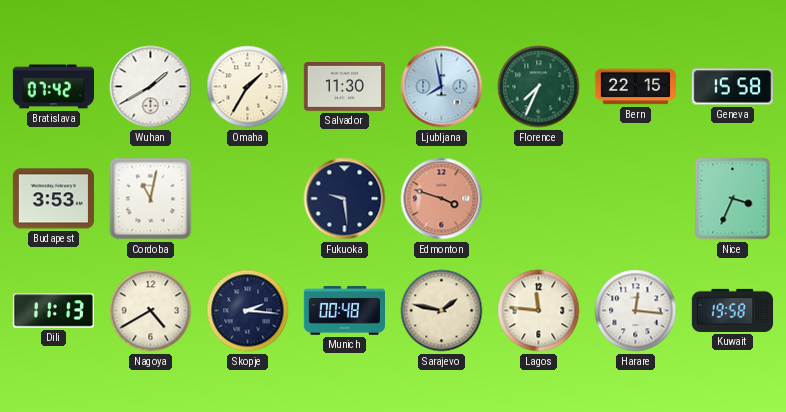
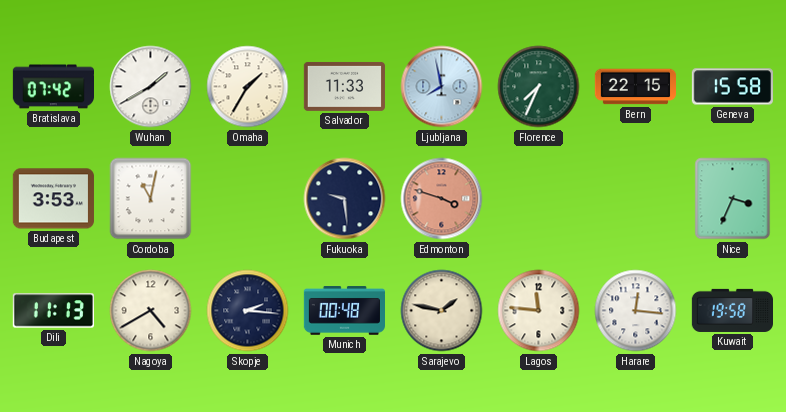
Salvador: 11:30 -> 11:33
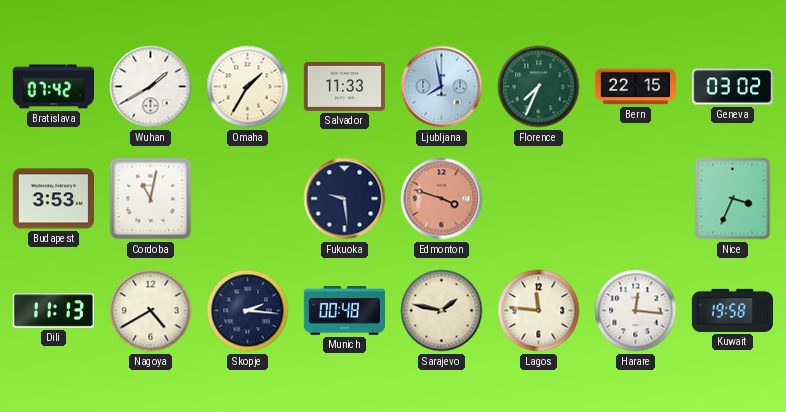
Geneva: 15:58 -> 03:02
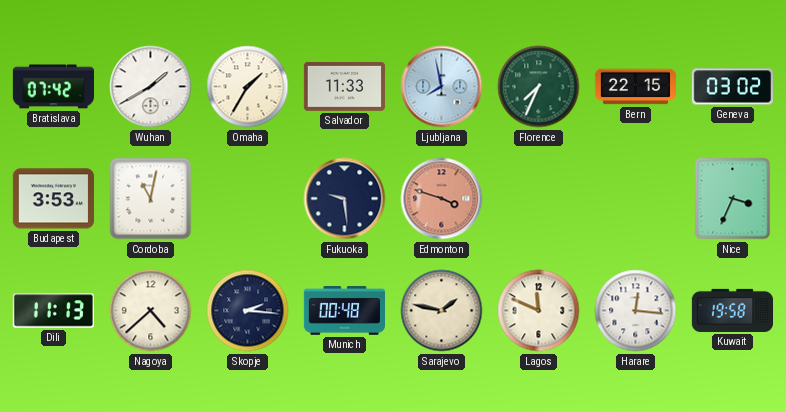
Nagoya: 4:40 -> 4:38
Lagos: 11:46 -> 11:49
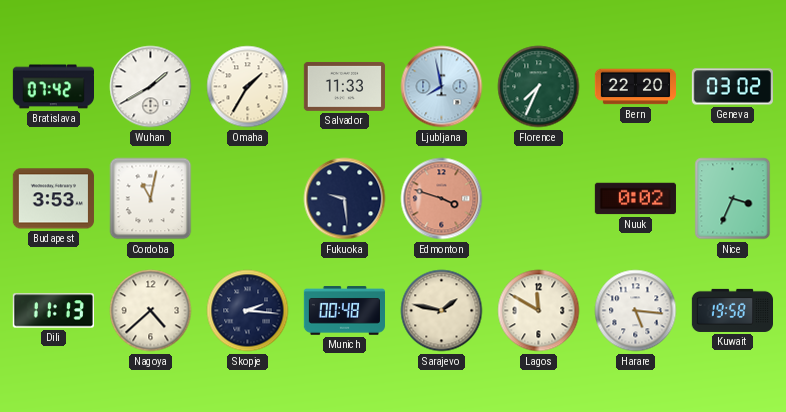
Bern: 22:15 -> 22:20
Nuuk: none -> 0:02
Lagos: 11:49 -> 11:50
Harare: 12:16 -> 5:16
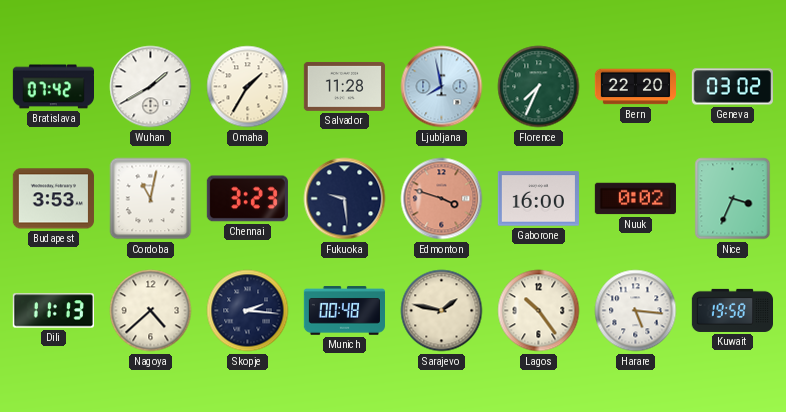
Salvador: 11:33 -> 11:28
Chennai: none -> 3:23
Gaborone: none -> 16:00
Lagos: 11:50 -> 10:24
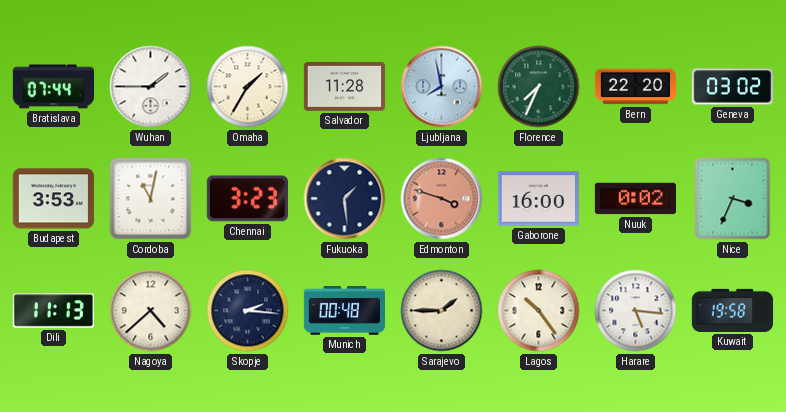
Bratislava: 07:42 -> 07:44
Wuhan: 1:40 -> 1:45
Fukuoka: 9:29 -> 1:29
Sarajevo: 1:47 -> 1:45
